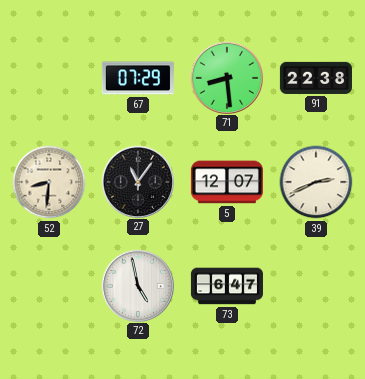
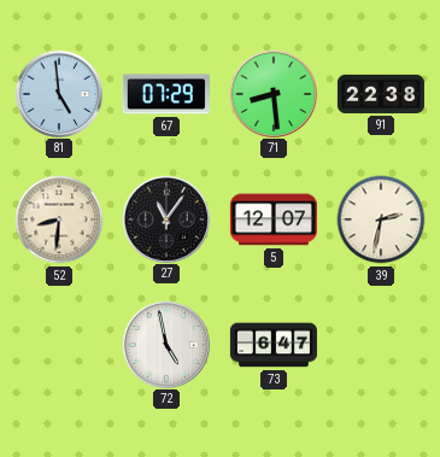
81: none -> 4:59
39: 2:41 -> 2:32
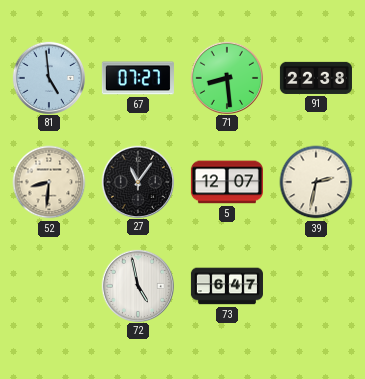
67: 07:29 -> 07:27
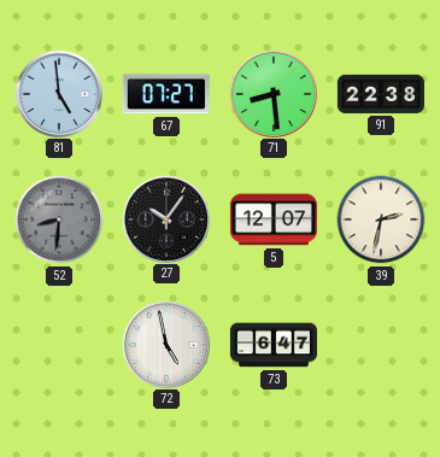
52 dial: cream -> grey
27: 11:06 -> 10:06
